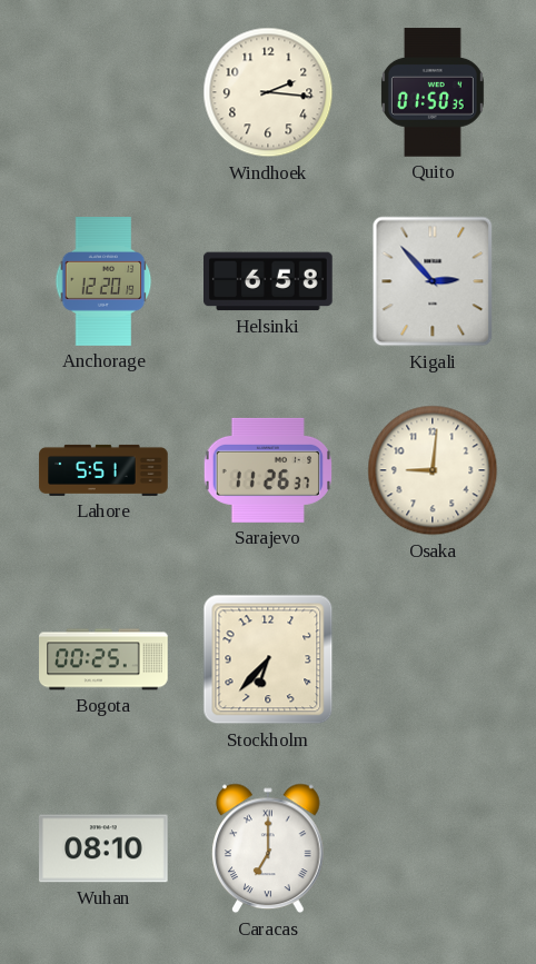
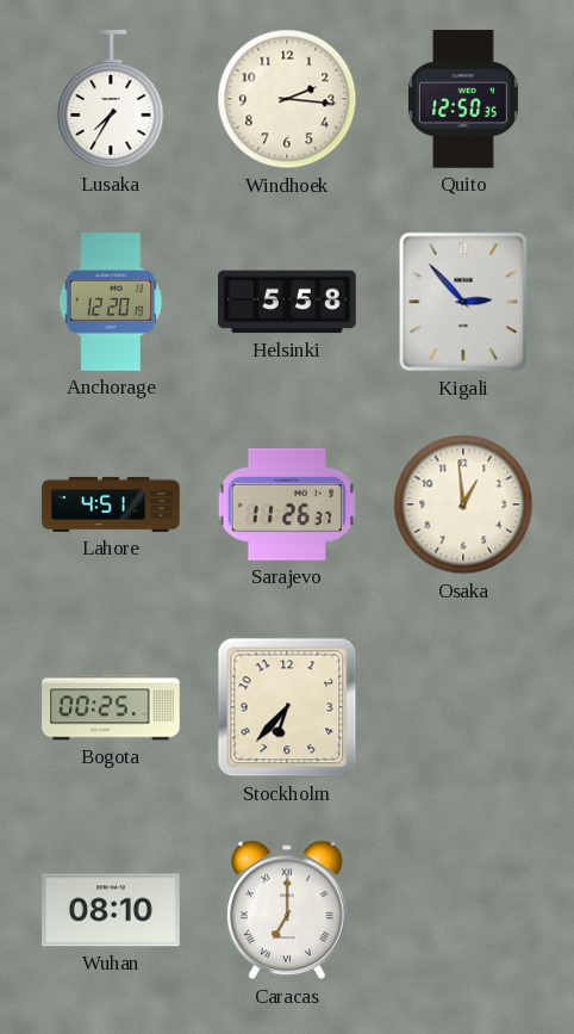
Lusaka: none -> 7:35
Quito: 01:50 -> 12:50
Helsinki: 6:58 -> 5:58
Lahore: 5:51 -> 4:51
Osaka: 9:01 -> 12:59
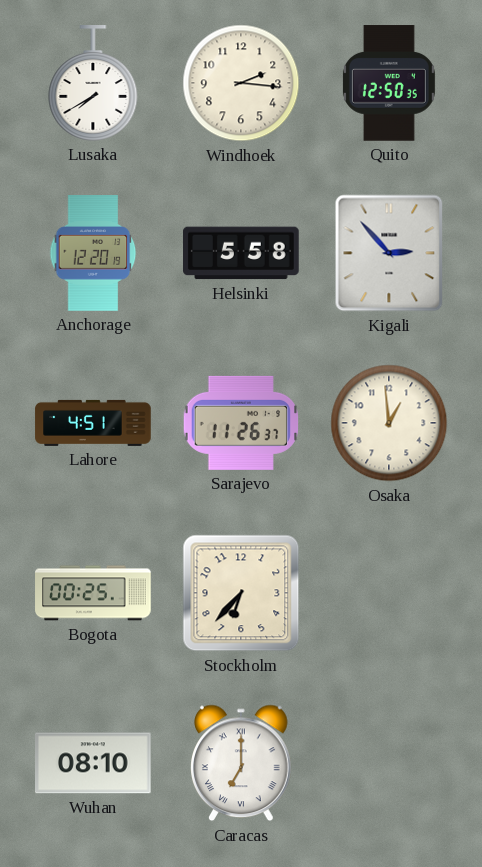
Lusaka: 7:35 -> 7:40
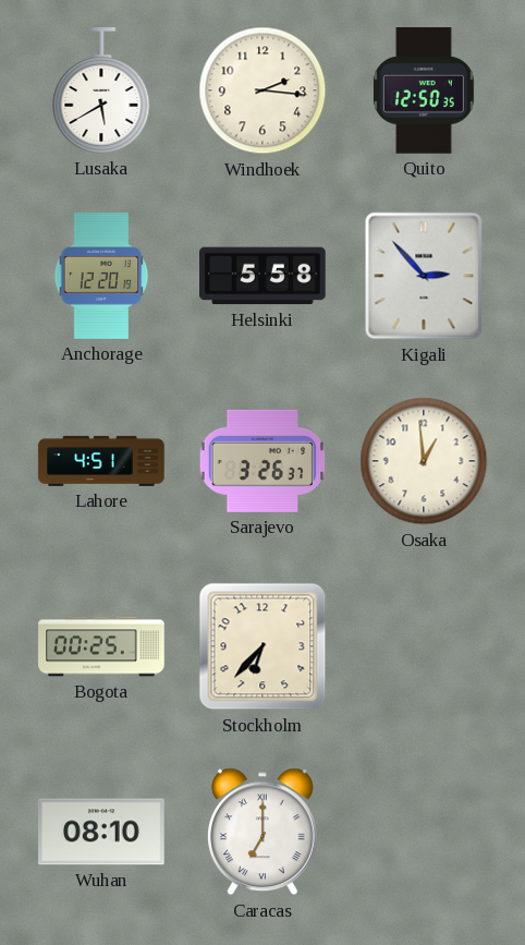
Lusaka: 7:40 -> 5:40
Sarajevo: 11:26 -> 3:26
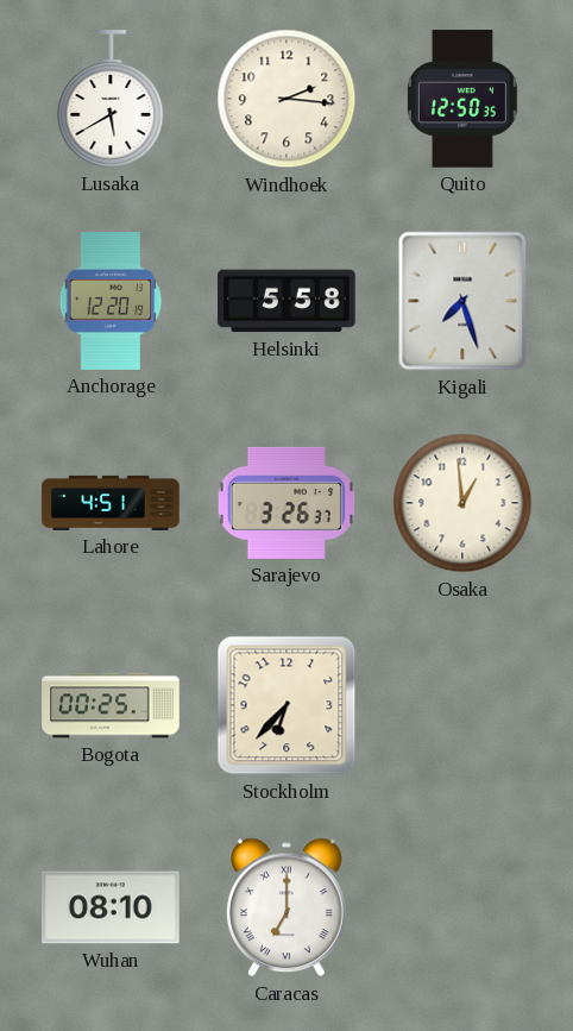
Kigali: 2:53 -> 7:27
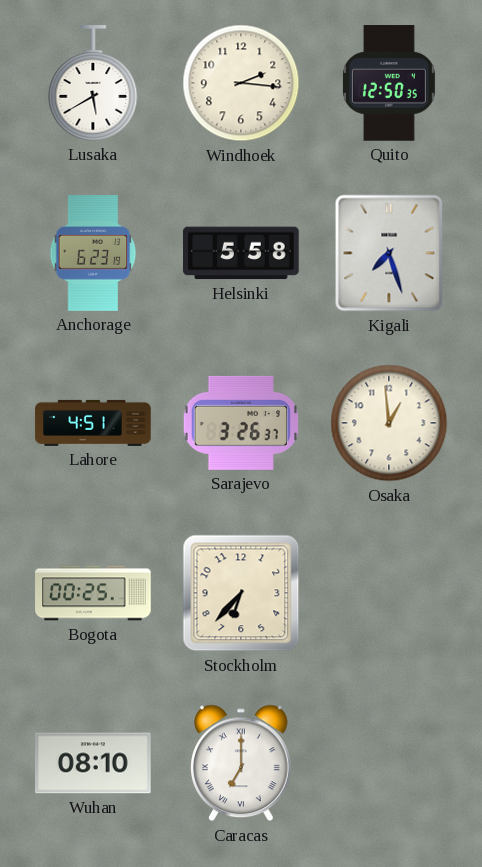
Anchorage: 12:20 -> 6:23
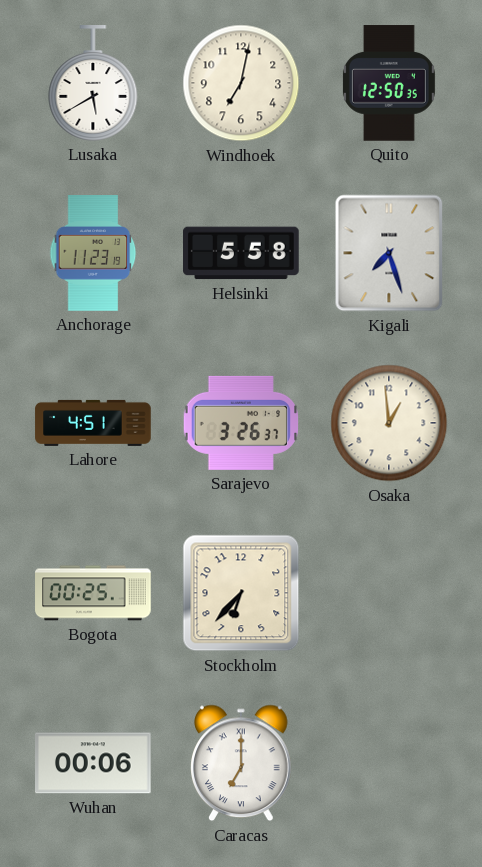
Windhoek: 2:16 -> 7:02
Anchorage: 6:23 -> 11:23
Wuhan: 08:10 -> 00:06
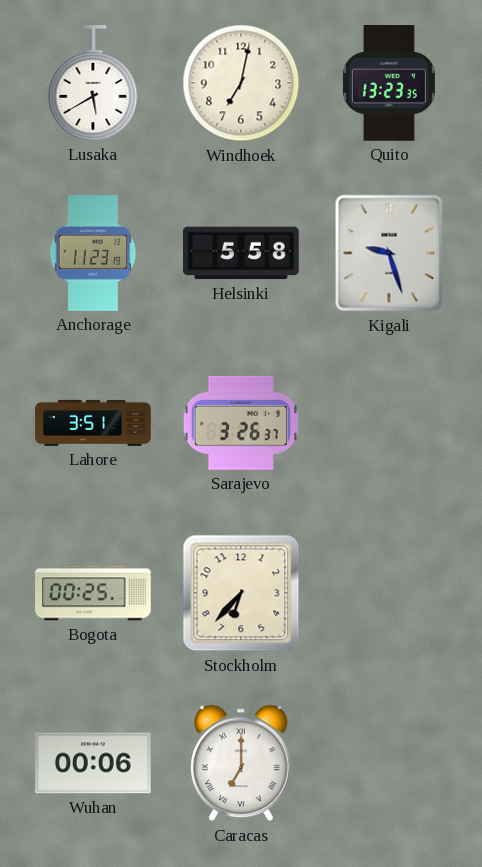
Quito: 12:50 -> 13:23
Kigali: 7:27 -> 9:27
Lahore: 4:51 -> 3:51
Osaka: 12:59 -> none
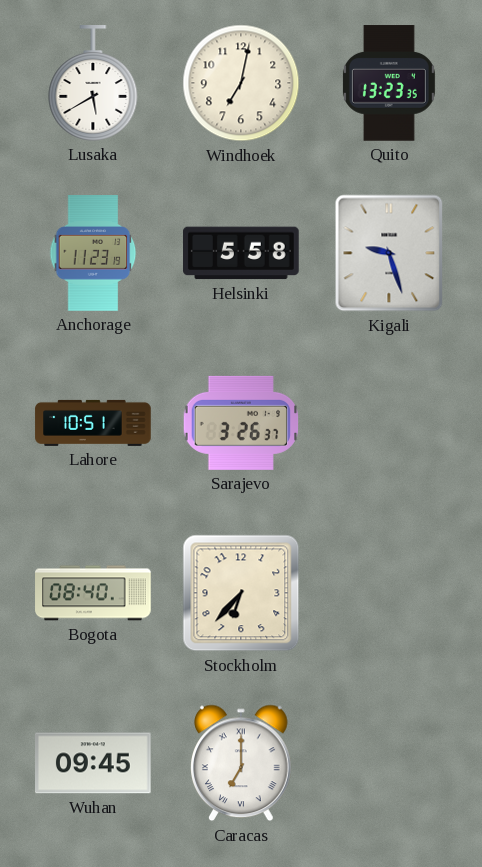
Lahore: 3:51 -> 10:51
Bogota: 00:25 -> 08:40
Wuhan: 00:06 -> 09:45
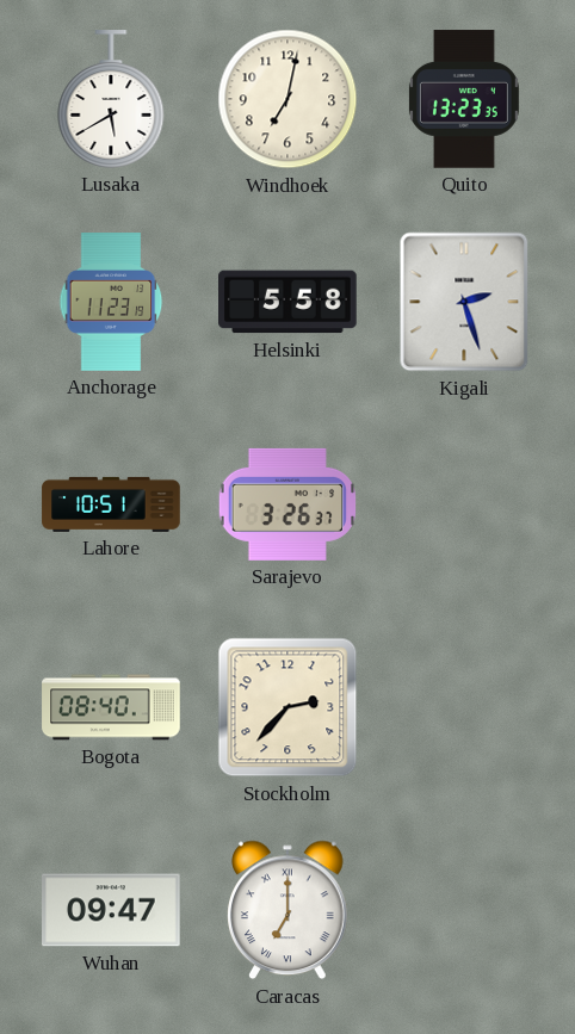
Kigali: 9:27 -> 2:27
Stockholm: 6:37 -> 2:37
Wuhan: 09:45 -> 09:47
